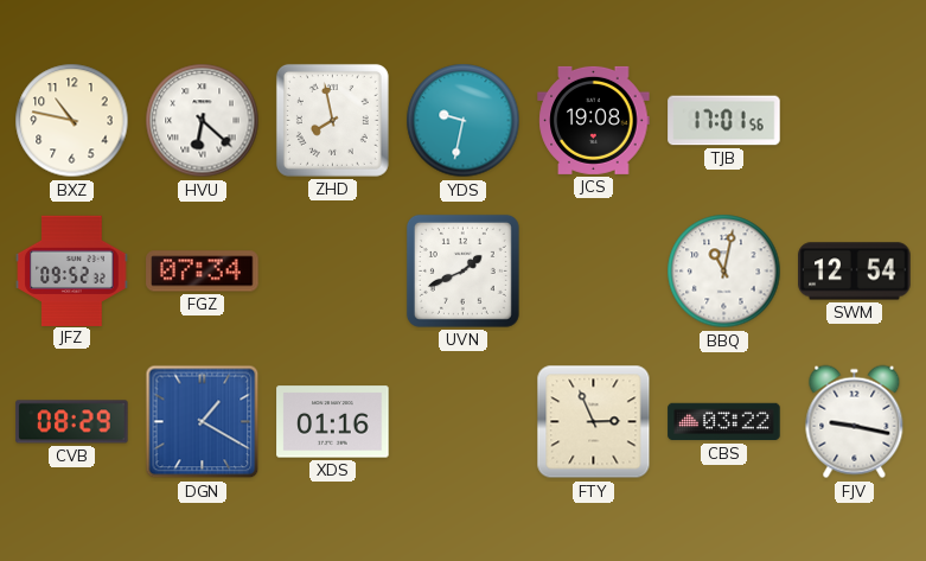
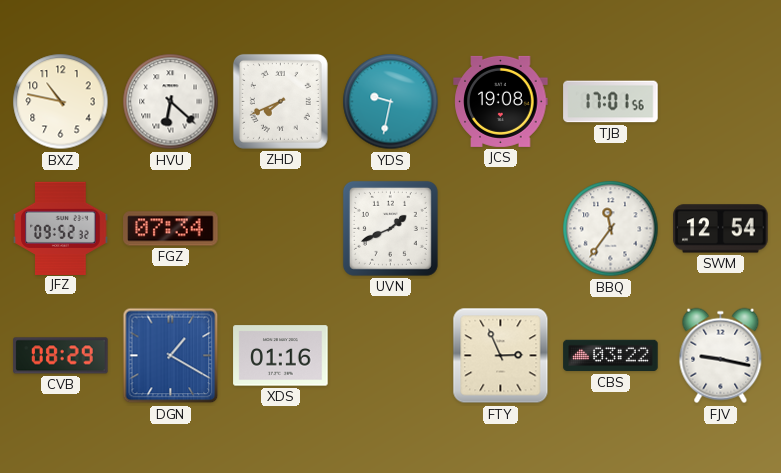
ZHD: 7:58 -> 7:41
BBQ: 11:02 -> 11:36
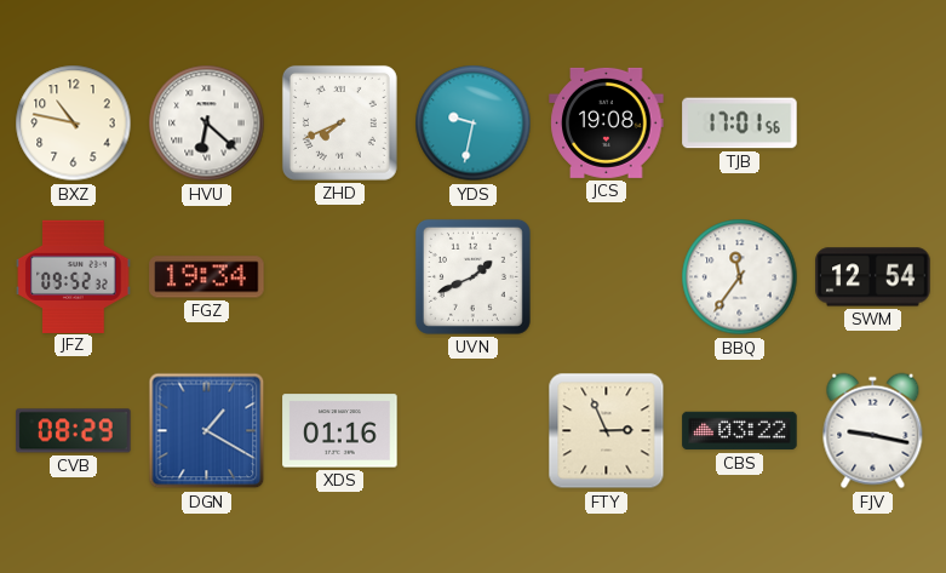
FGZ: 07:34 -> 19:34
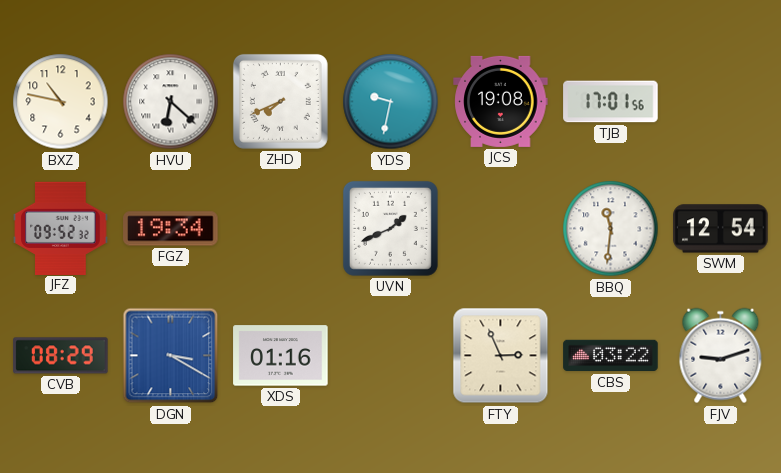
BBQ: 11:36 -> 11:31
DGN: 1:20 -> 3:20
FJV: 9:17 -> 9:12
